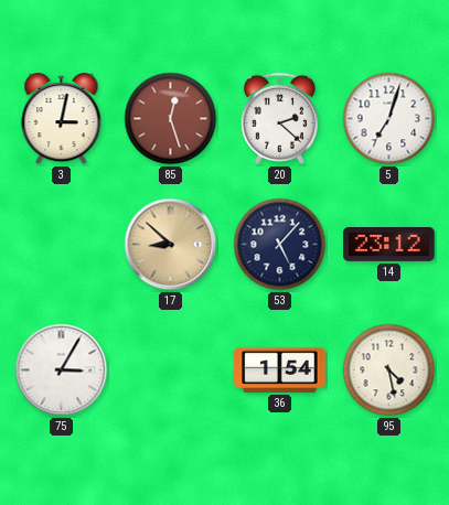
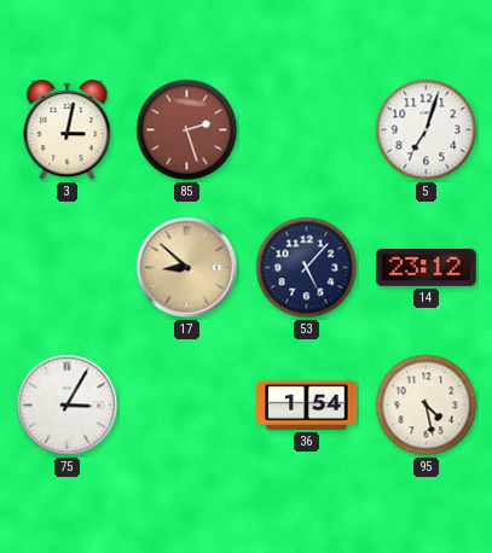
85: 12:27 -> 2:27
20: 2:22 -> none
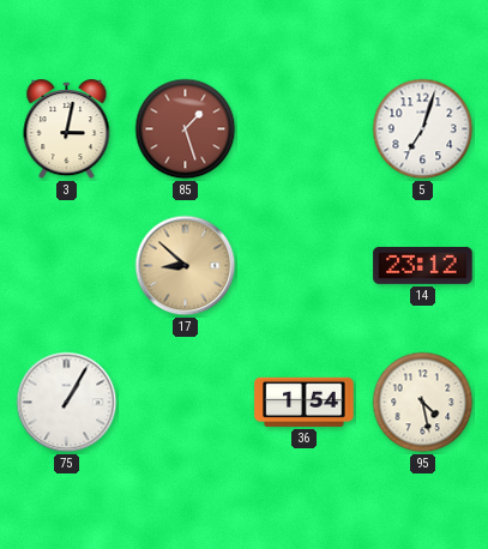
85: 2:27 -> 1:27
53: 5:07 -> none
75: 3:05 -> 1:05
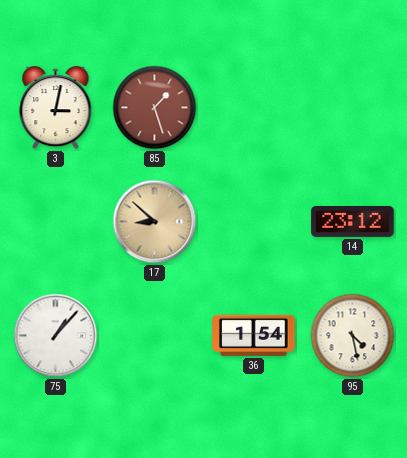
5: 7:03 -> none
75: 1:05 -> 1:07
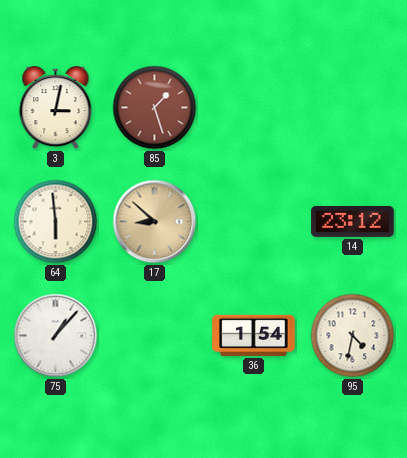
64: none -> 5:59
95: 4:28 -> 4:32
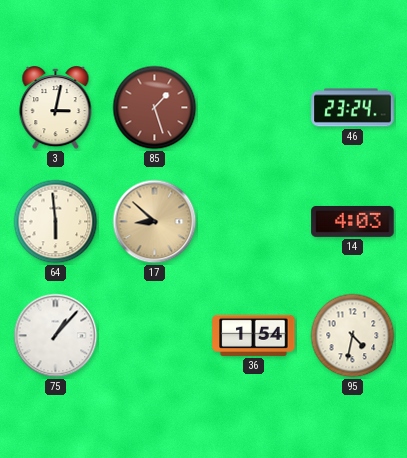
46: none -> 23:24
14: 23:12 -> 4:03
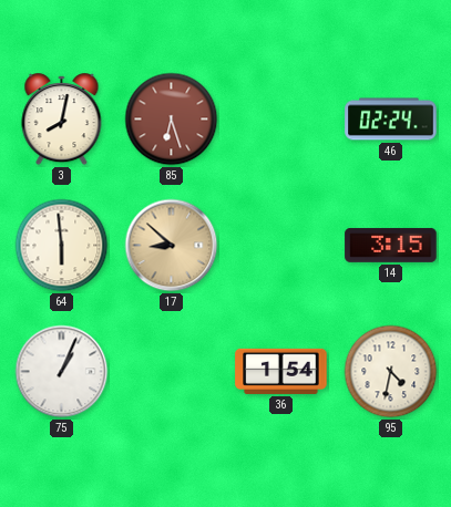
3: 3:02 -> 8:02
85: 1:27 -> 6:27
46: 23:24 -> 02:24
14: 4:03 -> 3:15
75: 1:07 -> 1:04
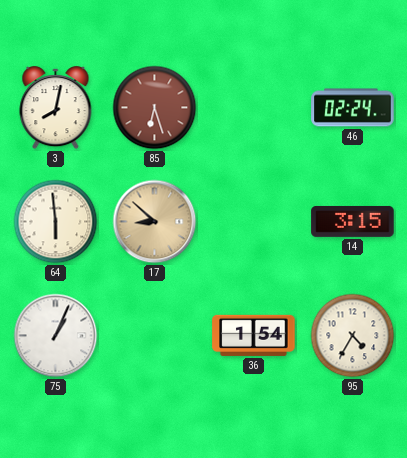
95: 4:32 -> 4:35
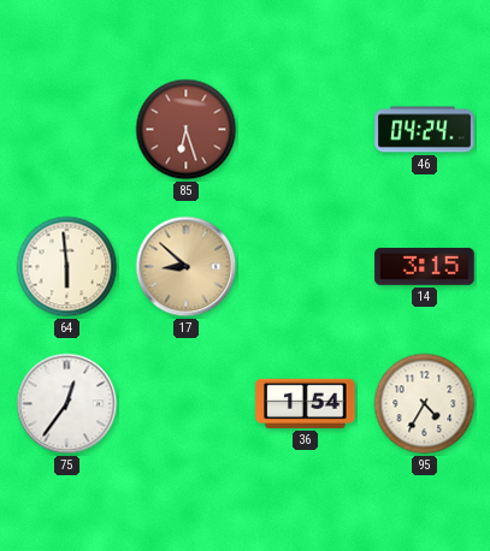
3: 8:02 -> none
46: 02:24 -> 04:24
75: 1:04 -> 12:36
